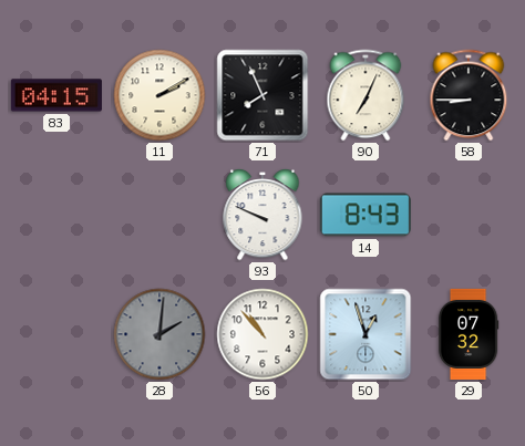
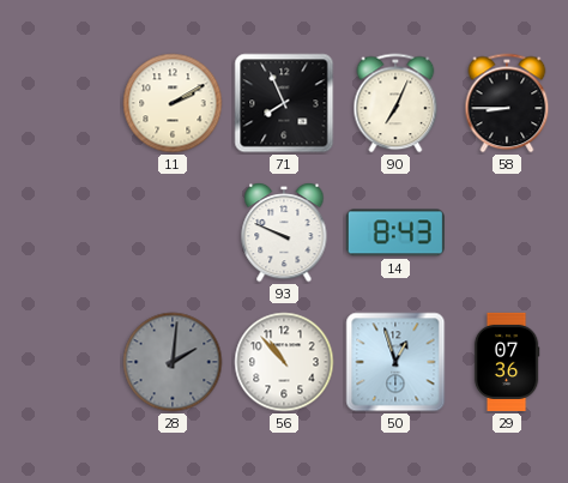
83: 04:15 -> none
29: 07:32 -> 07:36
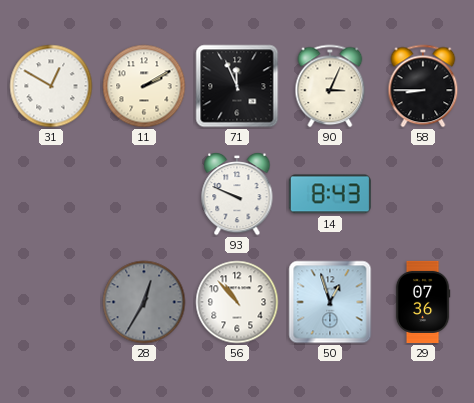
31: none -> 12:50
71: 7:56 -> 11:56
90: 7:04 -> 3:04
28: 2:01 -> 12:35
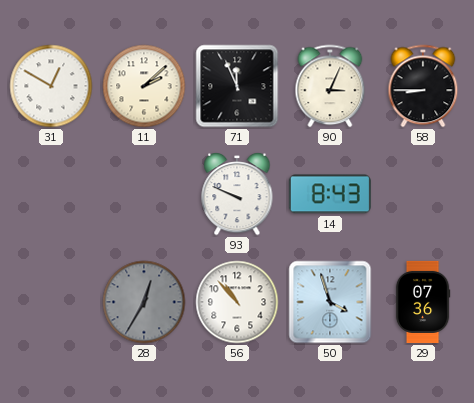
11: 2:10 -> 2:08
50: 12:57 -> 3:57
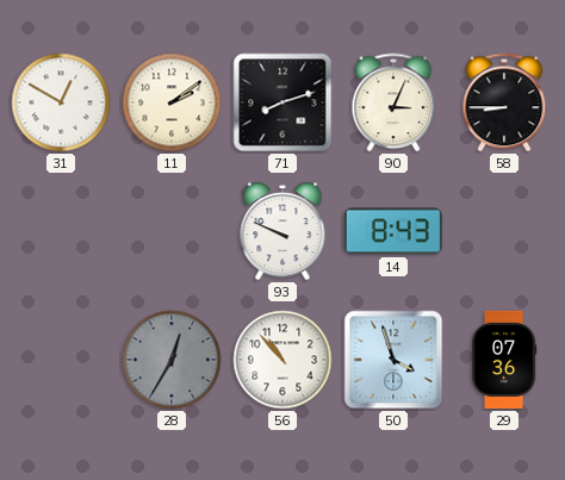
11: 2:08 -> 2:09
71: 11:56 -> 8:12
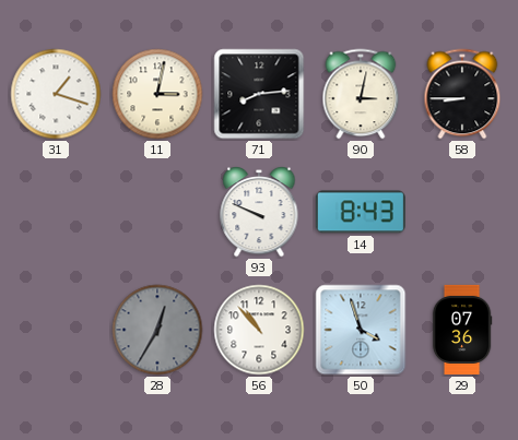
31: 12:50 -> 1:18
11: 2:09 -> 3:02
71: 8:12 -> 8:14
90: 3:04 -> 3:02
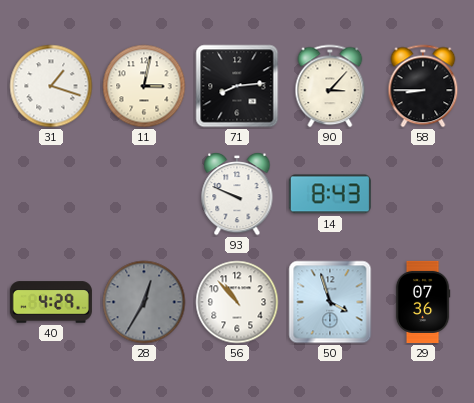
90: 3:02 -> 3:07
40: none -> 4:29
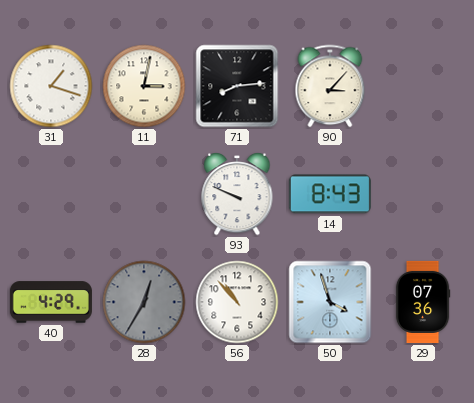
58: 8:45 -> none
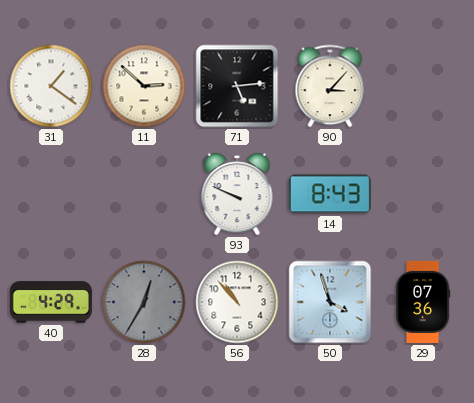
31: 1:18 -> 1:21
11: 3:02 -> 2:52
71: 8:14 -> 5:14
